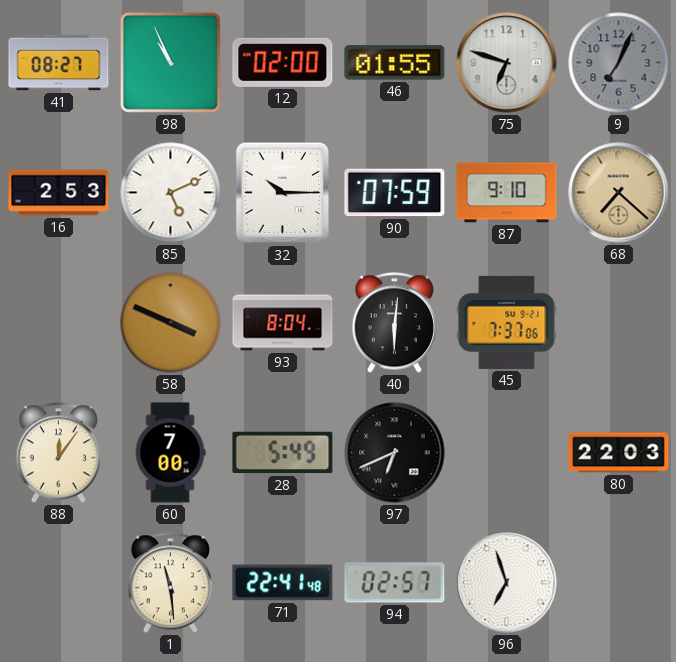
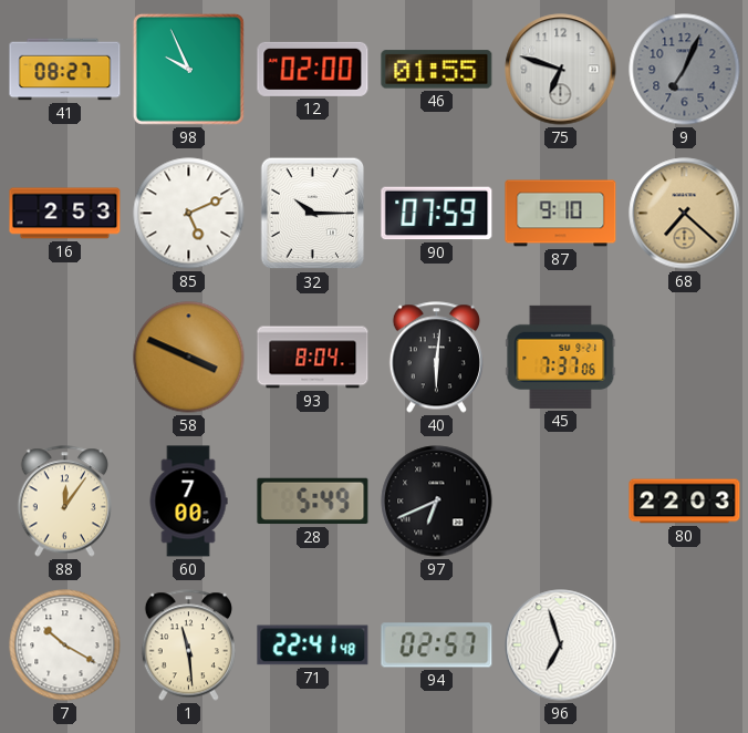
98: 10:56 -> 9:56
7: none -> 10:20
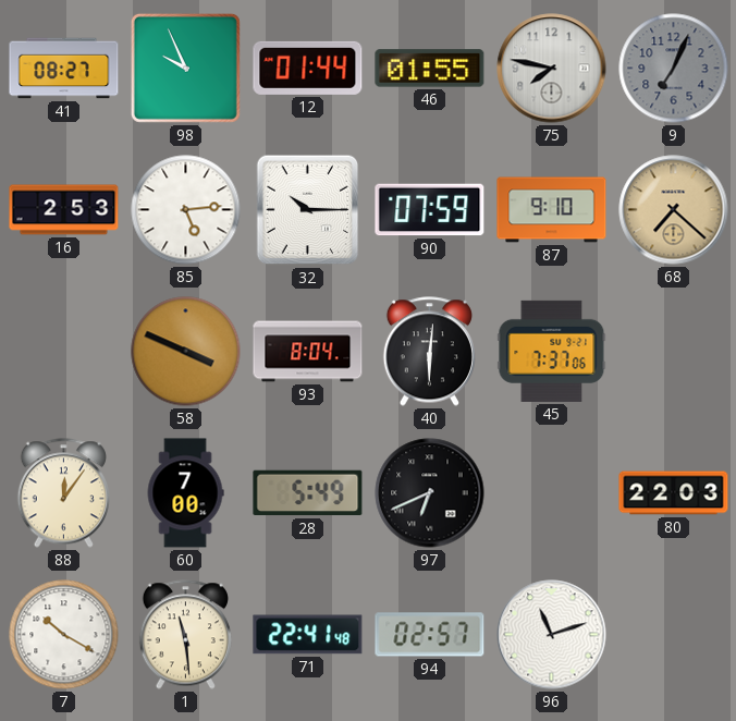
12: 02:00 -> 01:44
75: 6:48 -> 7:47
85: 5:11 -> 5:14
96: 6:57 -> 11:12
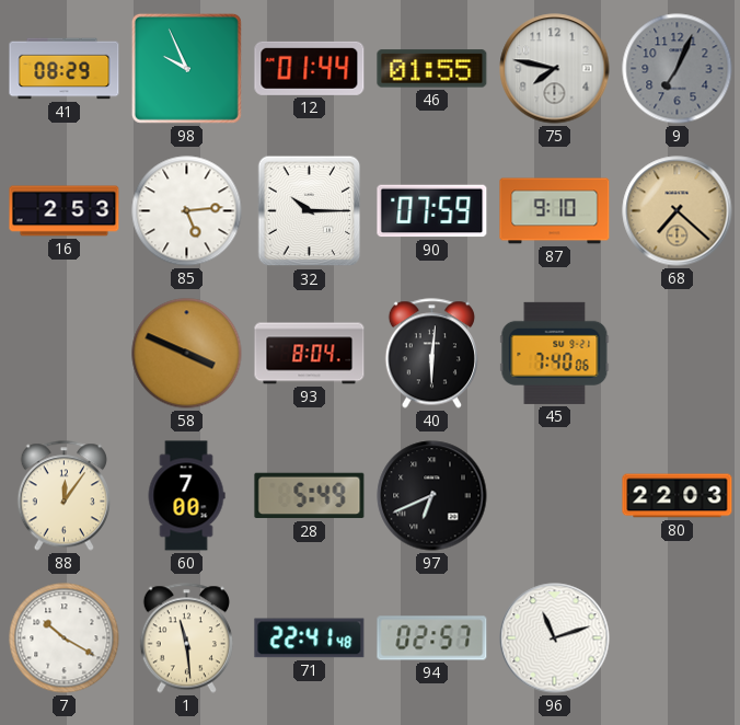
41: 08:27 -> 08:29
45: 7:37 -> 7:40
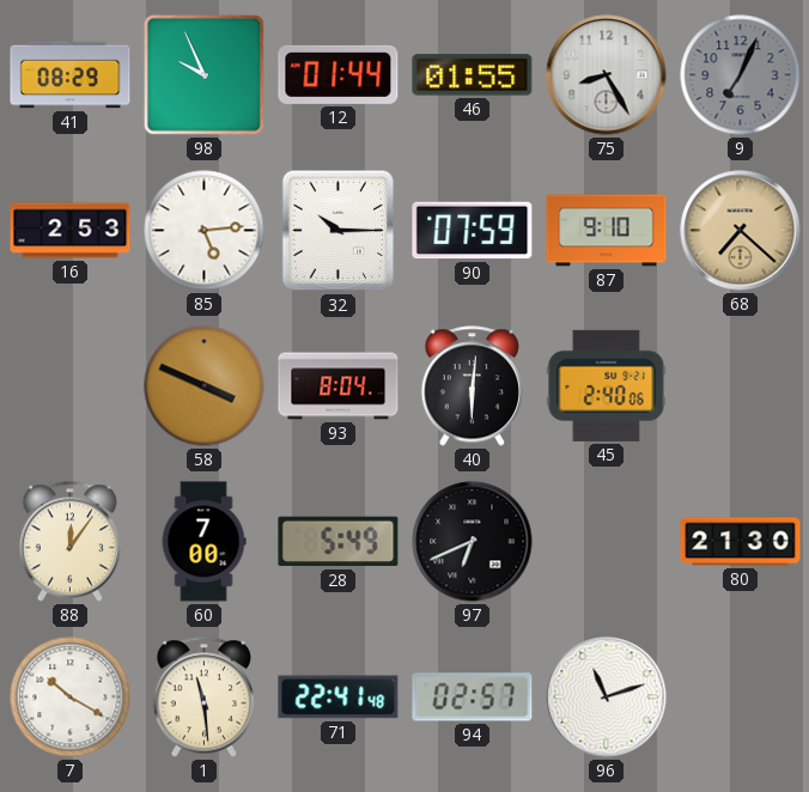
75: 7:47 -> 8:25
45: 7:40 -> 2:40
80: 22:03 -> 21:30
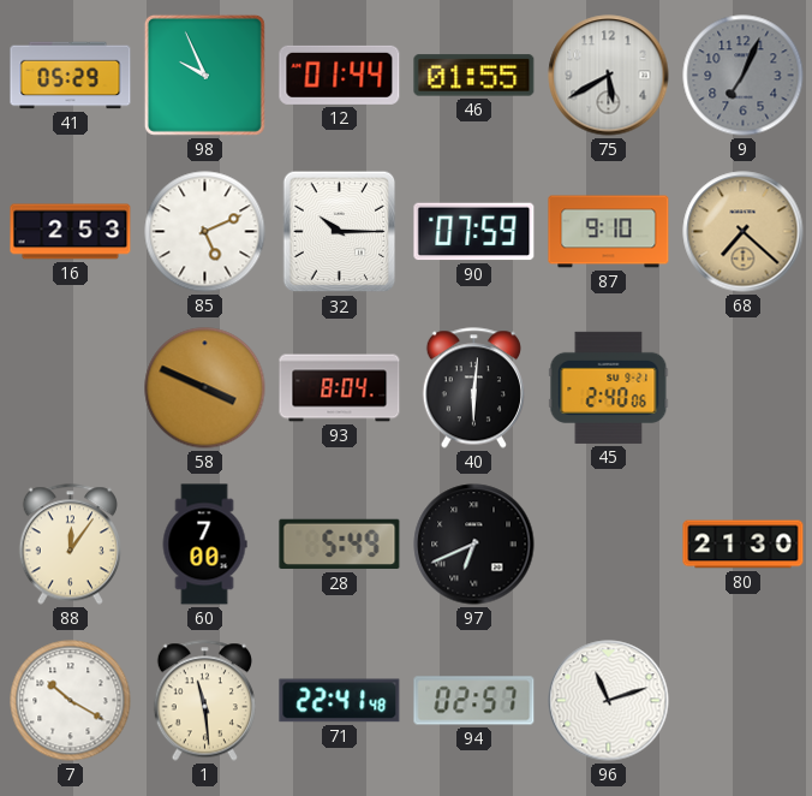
41: 08:29 -> 05:29
75: 8:25 -> 5:40
85: 5:14 -> 5:11
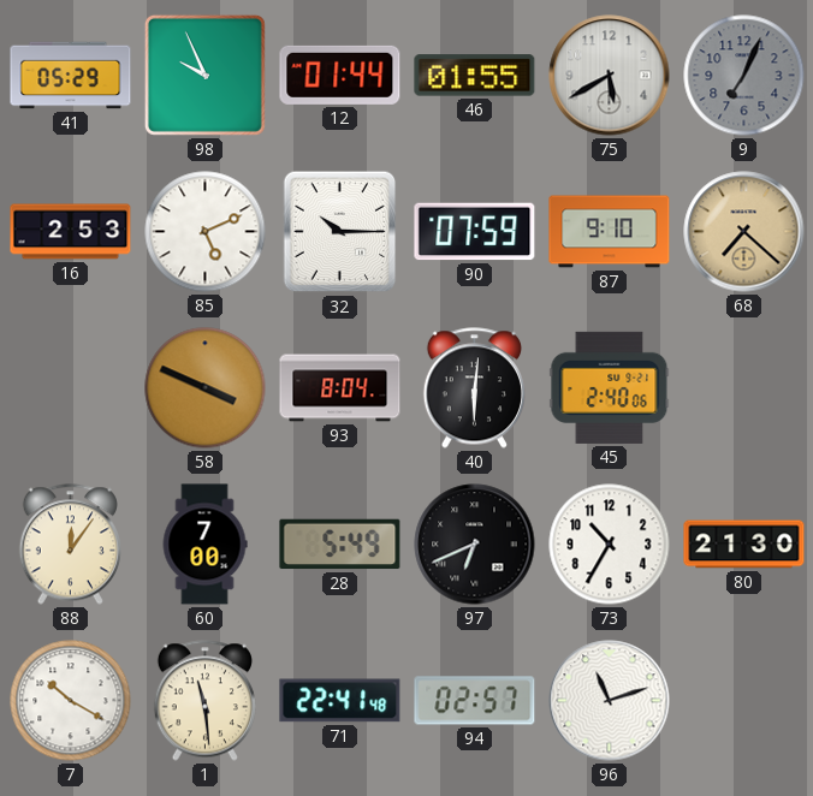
73: none -> 10:35
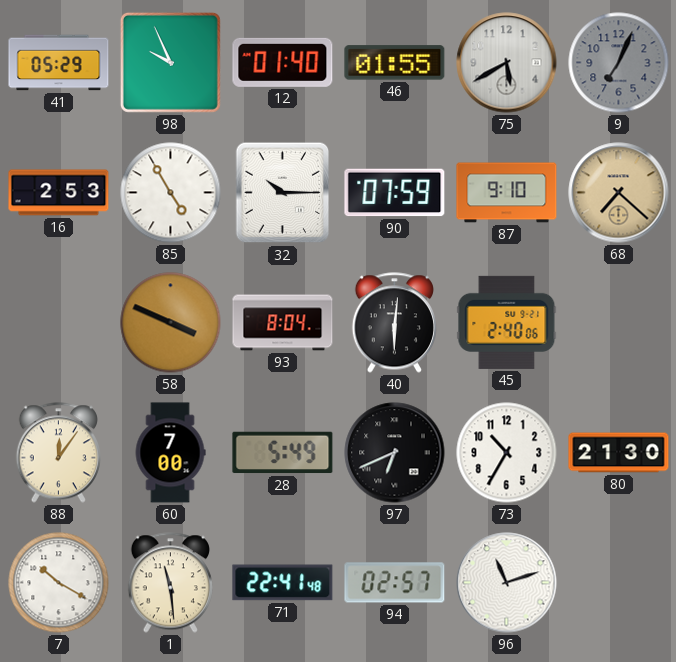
12: 01:44 -> 01:40
85: 5:11 -> 4:55
